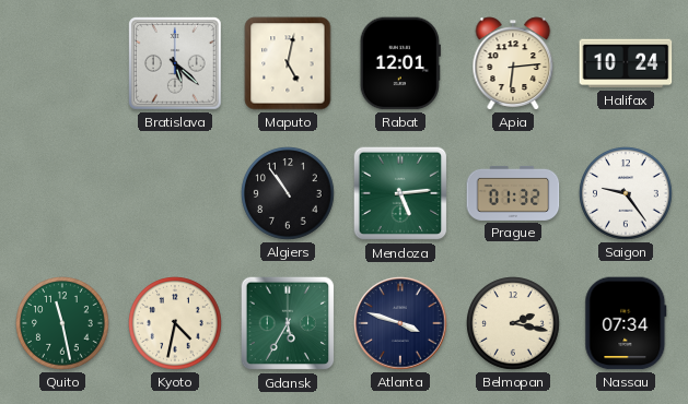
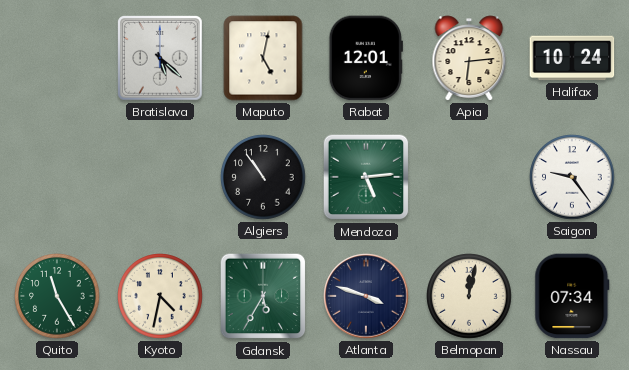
Prague: 01:32 -> none
Quito: 11:28 -> 11:25
Belmopan: 2:17 -> 12:02
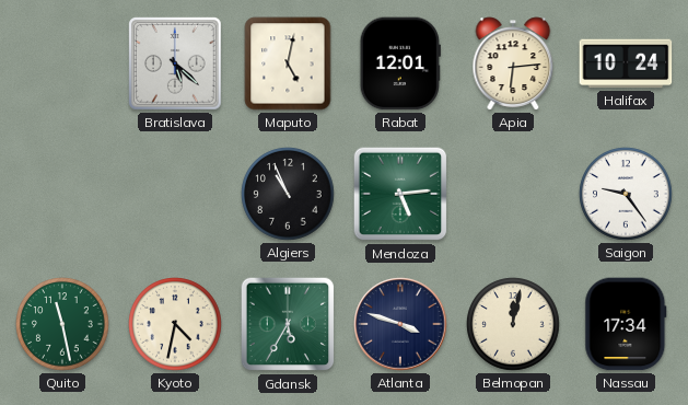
Algiers: 10:54 -> 10:56
Quito: 11:25 -> 11:28
Nassau: 07:34 -> 17:34
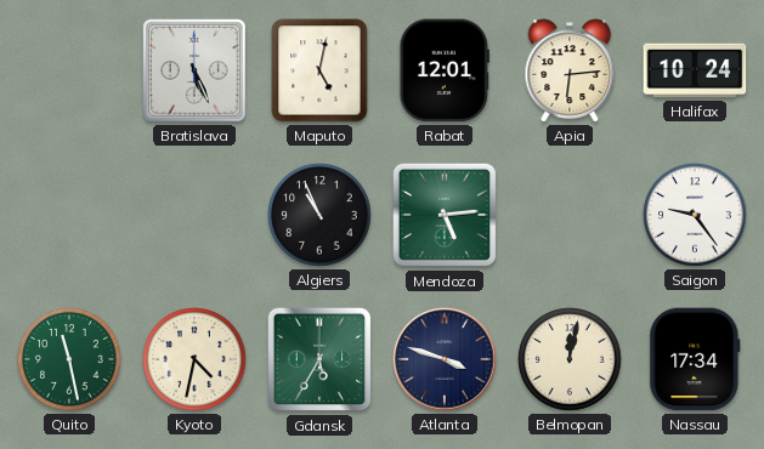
Bratislava: 5:22 -> 5:26
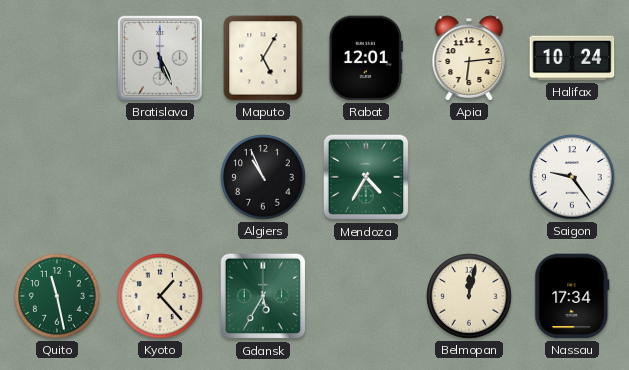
Maputo: 5:02 -> 5:05
Mendoza: 5:14 -> 4:35
Kyoto: 4:32 -> 1:23
Atlanta: 3:48 -> none
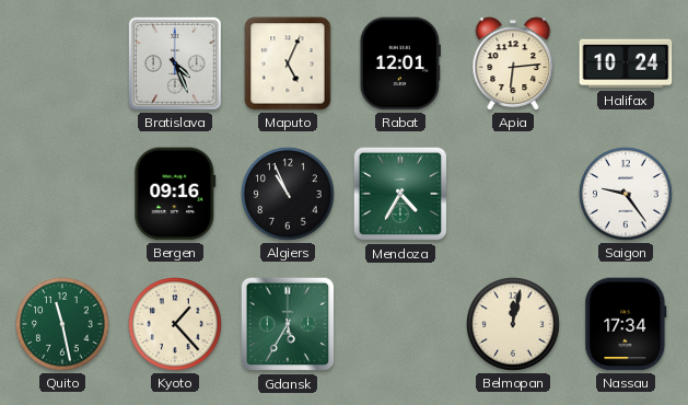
Bratislava: 5:26 -> 4:26
Maputo: 5:05 -> 5:04
Bergen: none -> 09:16
